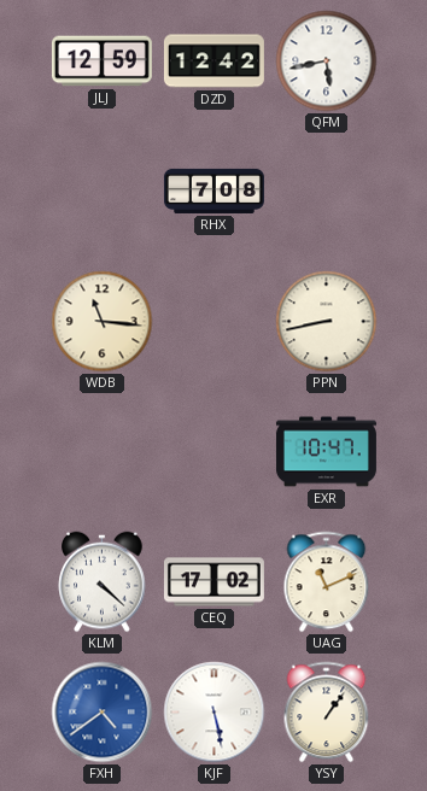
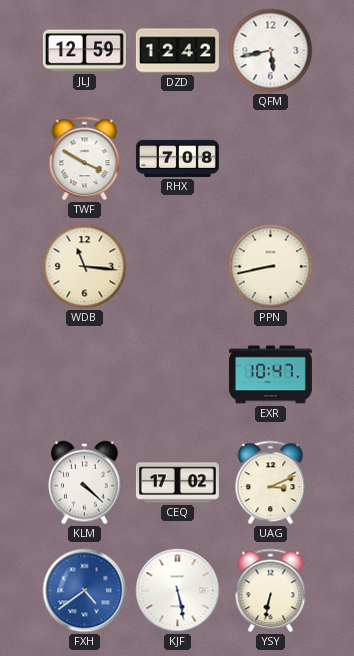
TWF: none -> 3:50
UAG: 11:11 -> 3:11
YSY: 1:06 -> 6:32
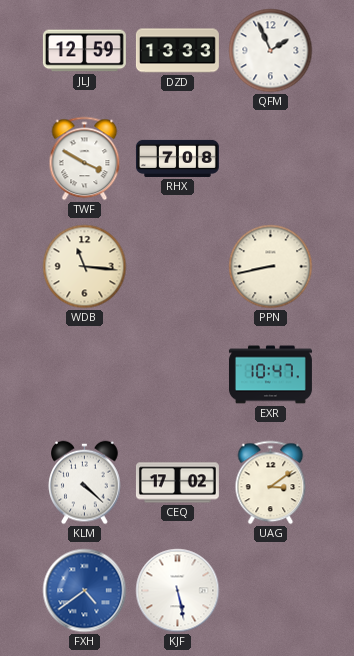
DZD: 12:42 -> 13:33
QFM: 5:43 -> 1:56
UAG: 3:11 -> 3:09
YSY: 6:32 -> none
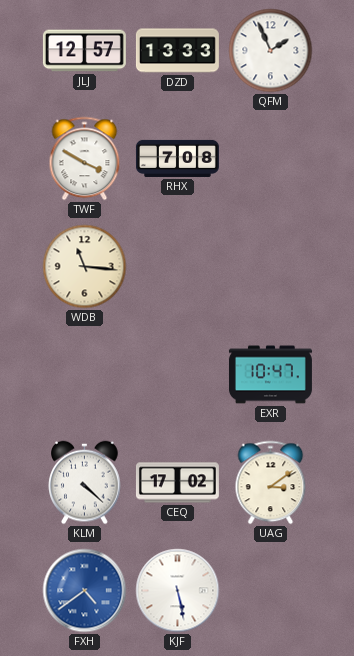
JLJ: 12:59 -> 12:57
PPN: 8:43 -> none
